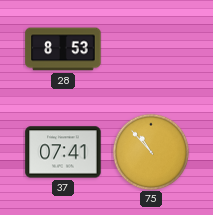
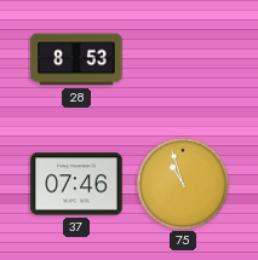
37: 07:41 -> 07:46
75: 10:53 -> 10:57
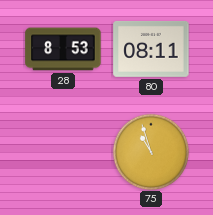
80: none -> 08:11
37: 07:46 -> none
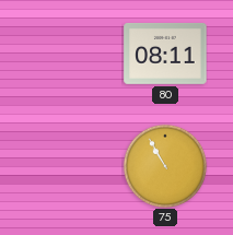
28: 8:53 -> none
75: 10:57 -> 10:55
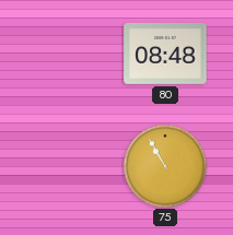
80: 08:11 -> 08:48
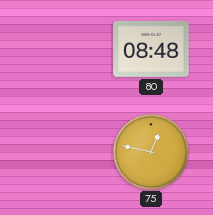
75: 10:55 -> 12:47
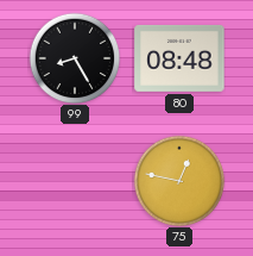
99: none -> 8:25
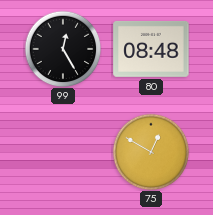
99: 8:25 -> 12:25
75: 12:47 -> 12:50
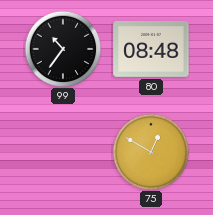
99: 12:25 -> 10:36
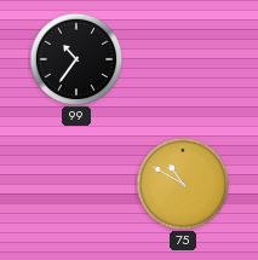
80: 08:48 -> none
75: 12:50 -> 10:50
